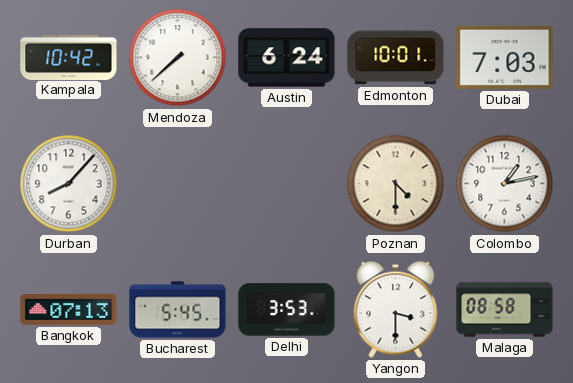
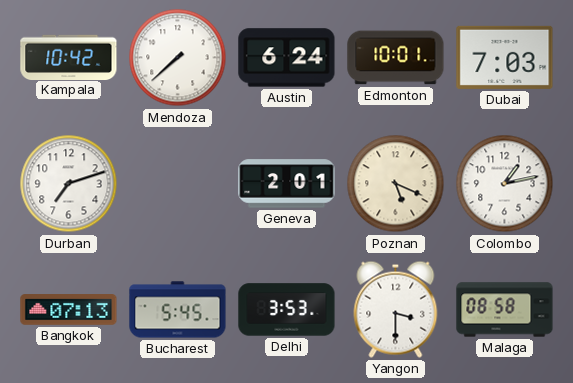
Durban: 8:07 -> 7:12
Geneva: none -> 2:01
Poznan: 4:30 -> 5:19
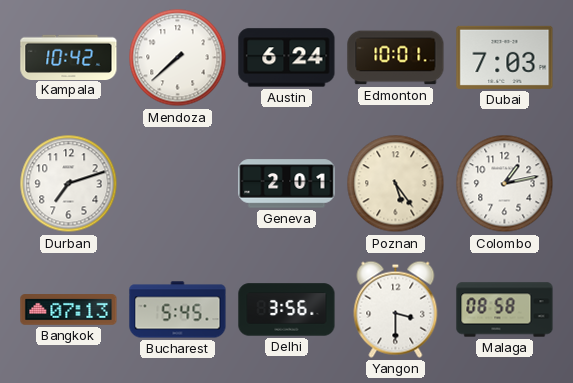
Poznan: 5:19 -> 5:24
Delhi: 3:53 -> 3:56
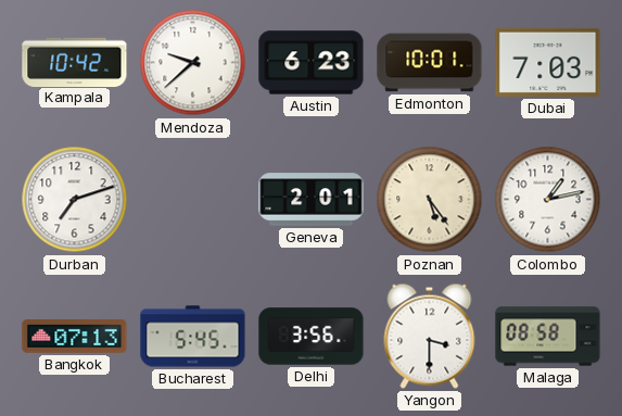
Mendoza: 7:38 -> 9:38
Austin: 6:24 -> 6:23
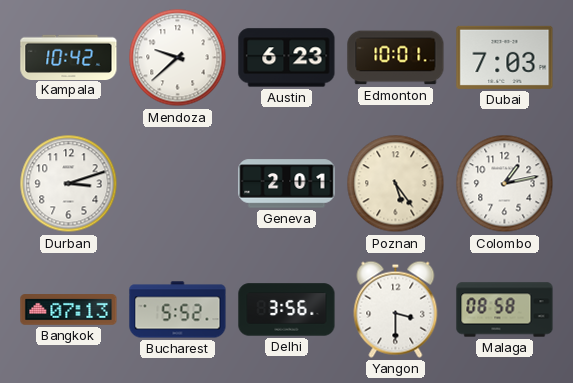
Durban: 7:12 -> 3:12
Bucharest: 5:45 -> 5:52
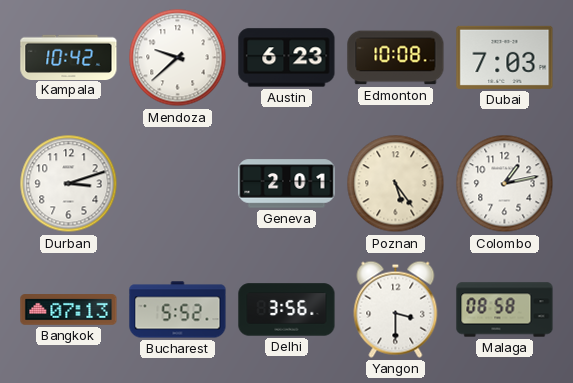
Edmonton: 10:01 -> 10:08
